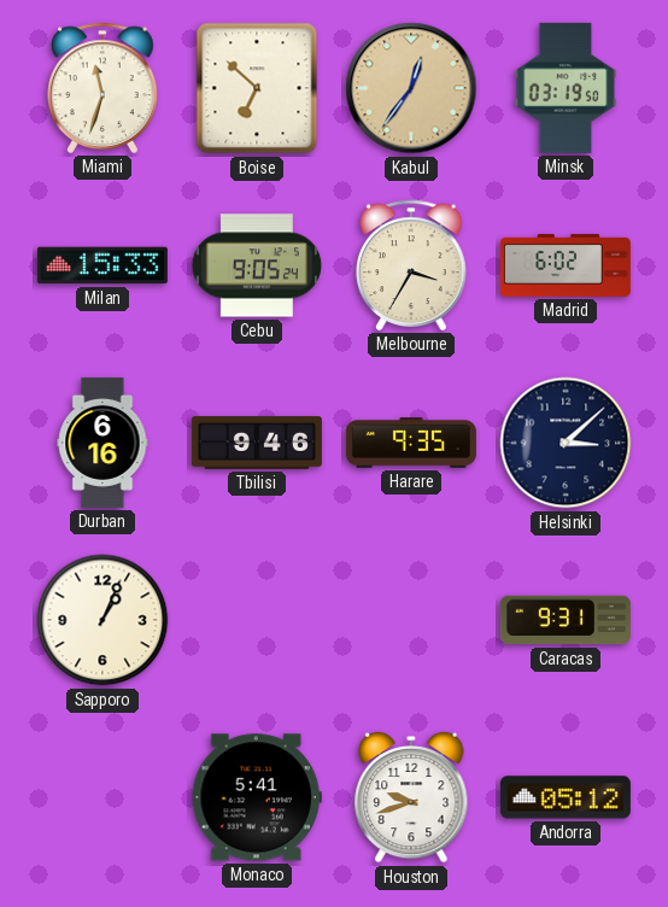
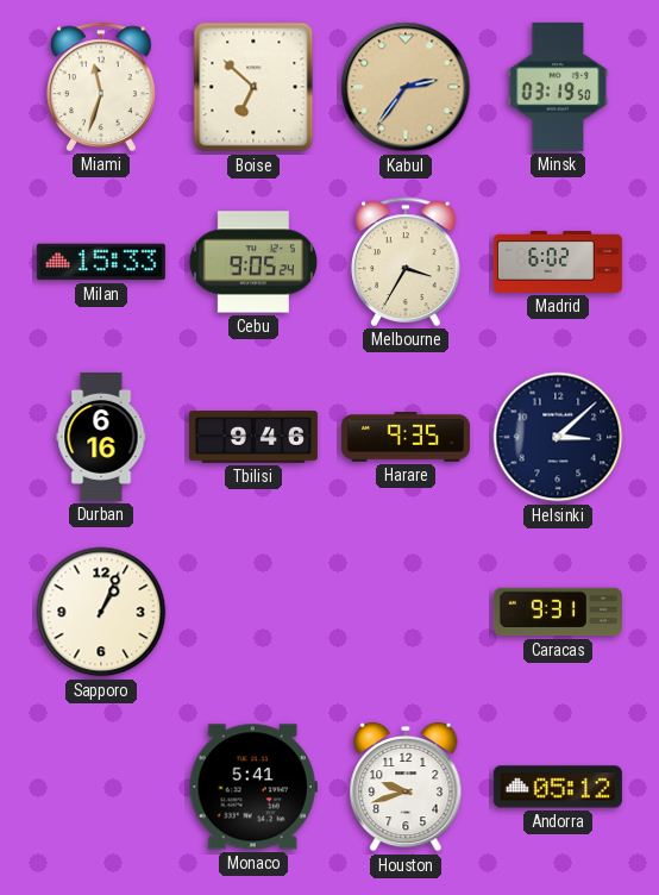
Kabul: 12:36 -> 2:36
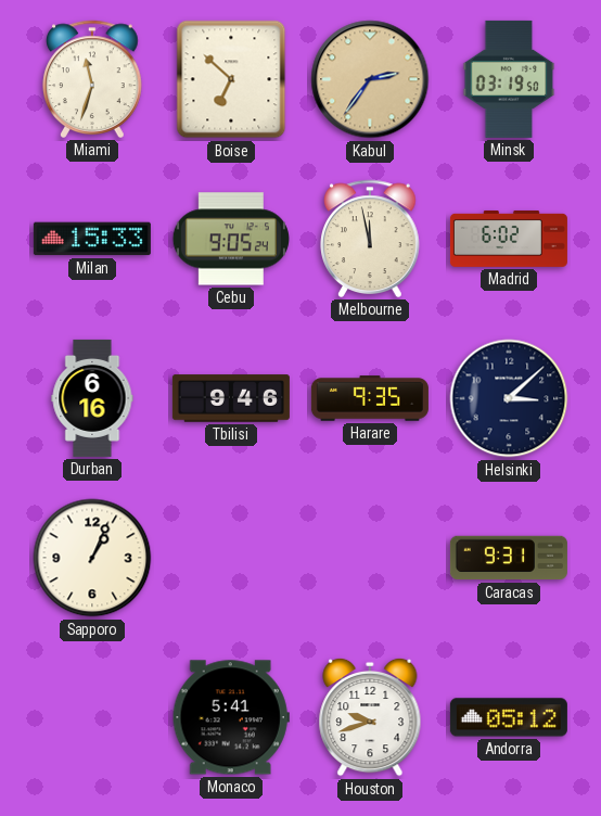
Melbourne: 3:35 -> 11:58
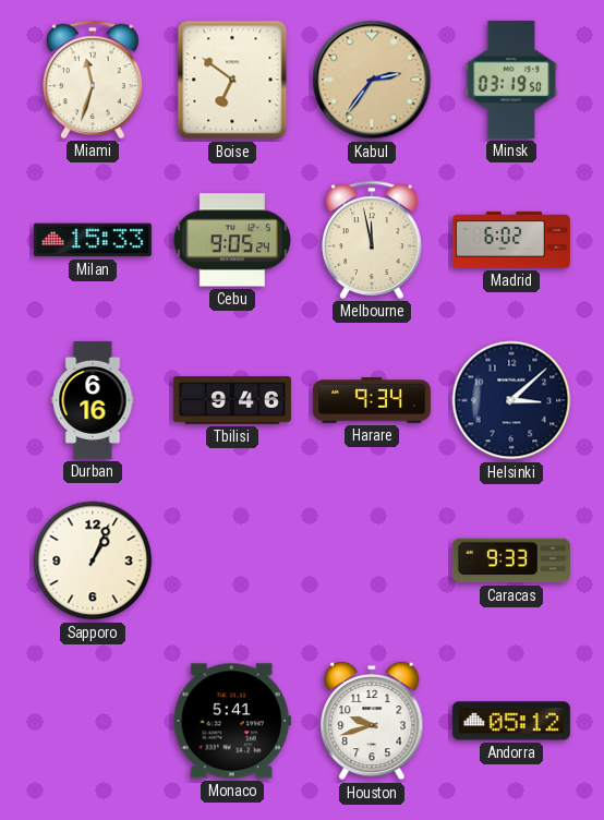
Boise: 6:52 -> 6:51
Harare: 9:35 -> 9:34
Caracas: 9:31 -> 9:33
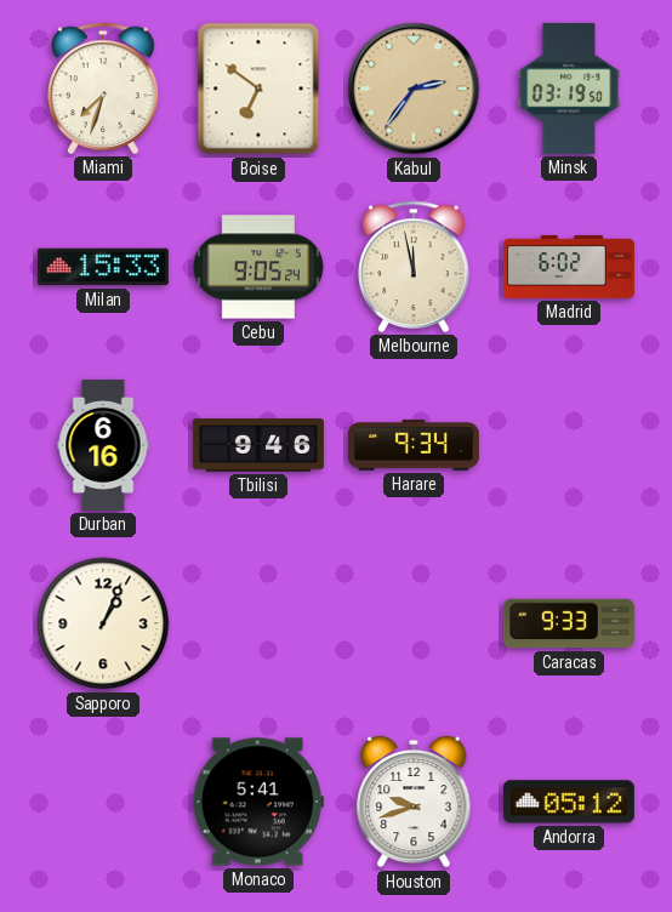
Miami: 11:33 -> 7:33
Helsinki: 3:08 -> none
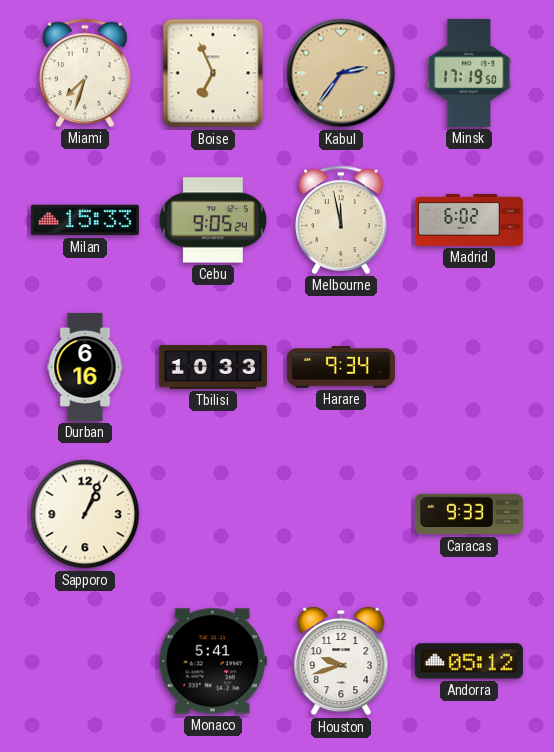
Boise: 6:51 -> 6:56
Minsk: 03:19 -> 17:19
Tbilisi: 9:46 -> 10:33
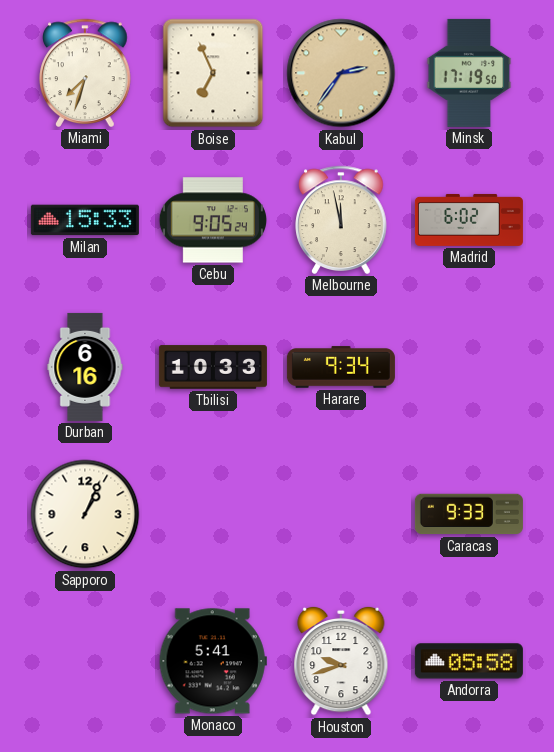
Andorra: 05:12 -> 05:58
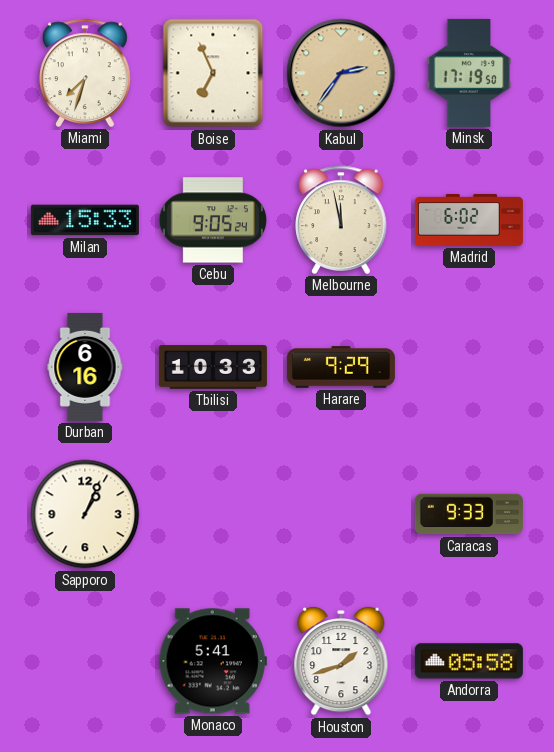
Harare: 9:34 -> 9:29
Houston: 9:42 -> 1:42
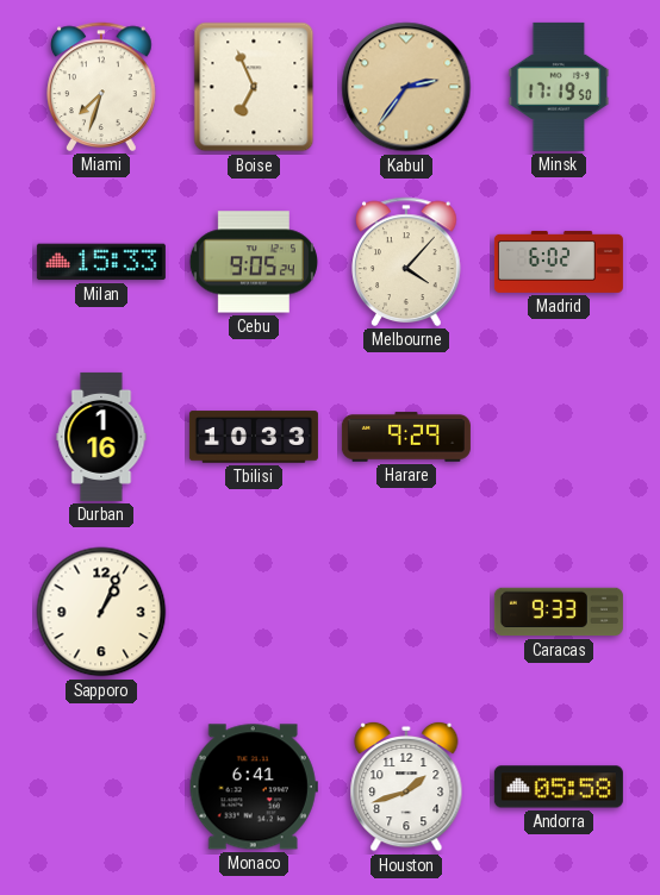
Melbourne: 11:58 -> 4:07
Durban: 6:16 -> 1:16
Monaco: 5:41 -> 6:41
